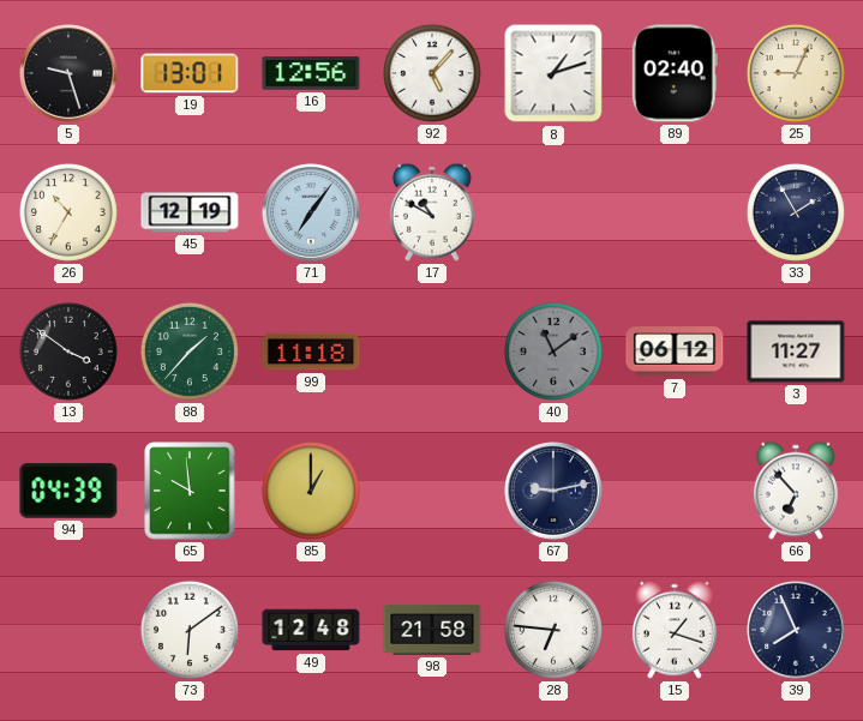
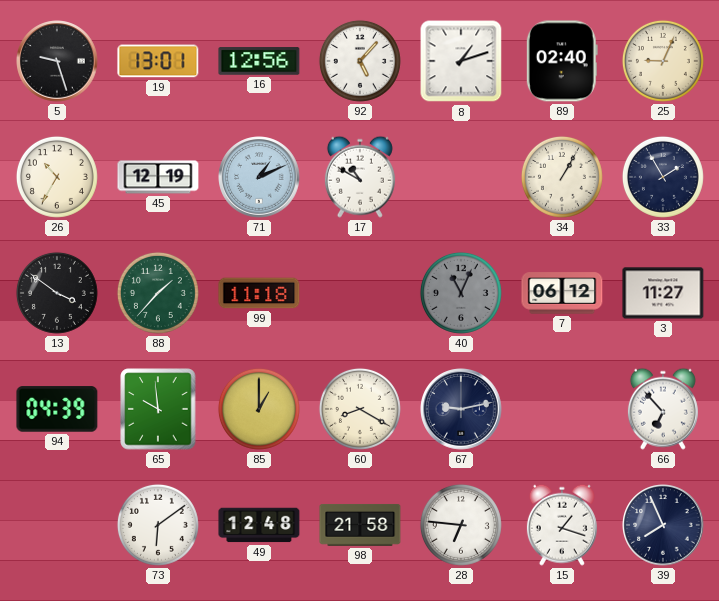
71: 7:06 -> 1:11
34: none -> 1:05
40: 11:09 -> 11:04
60: none -> 8:20
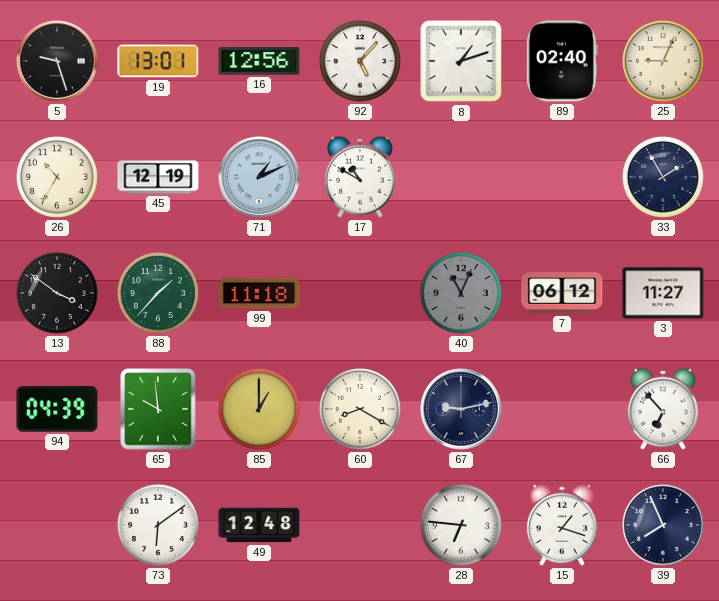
34: 1:05 -> none
98: 21:58 -> none
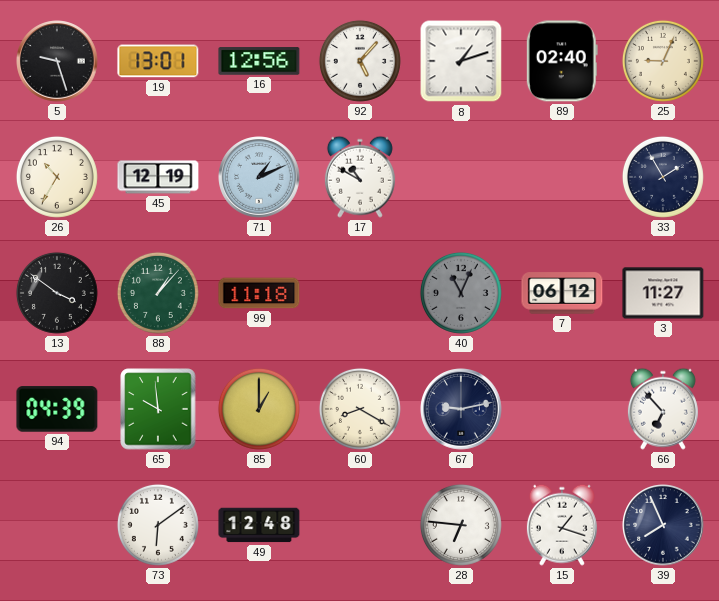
88: 1:37 -> 1:07
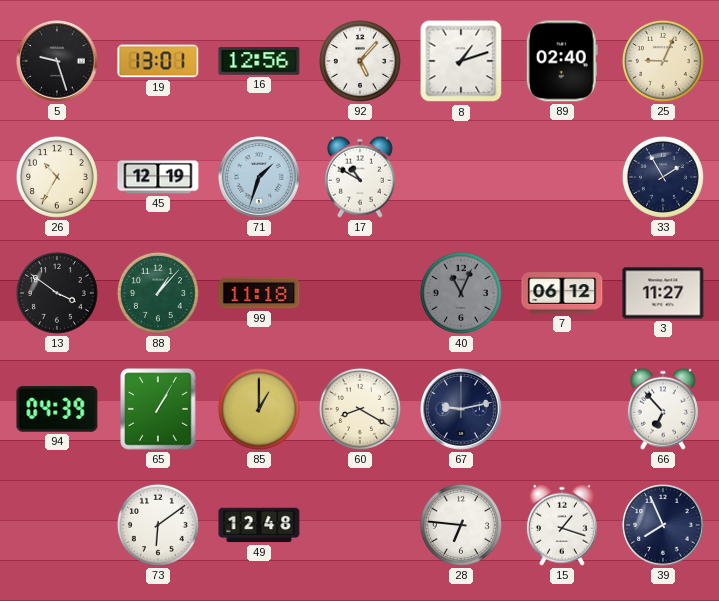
71: 1:11 -> 1:33
65: 9:59 -> 1:05
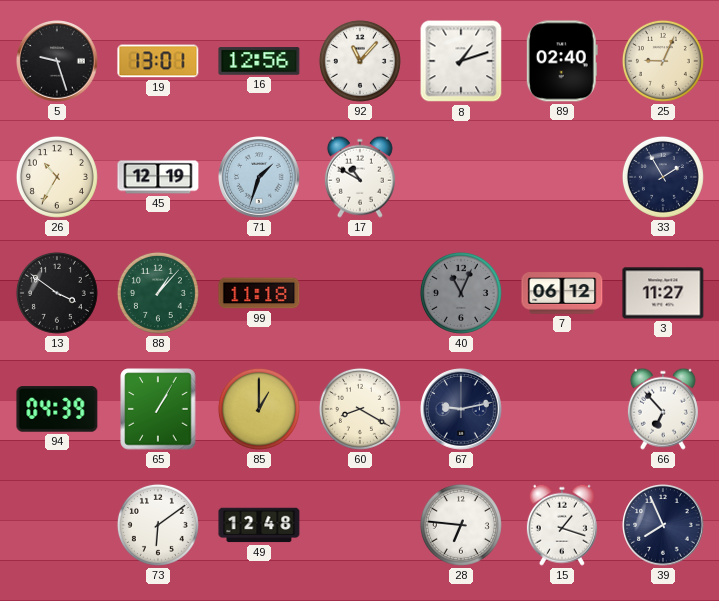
92: 5:07 -> 11:07
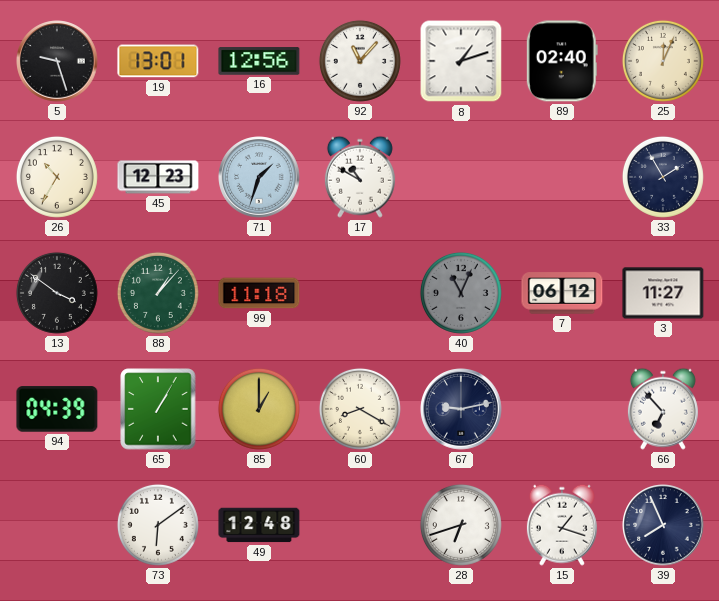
25: 9:04 -> 12:04
45: 12:19 -> 12:23
28: 6:46 -> 6:42
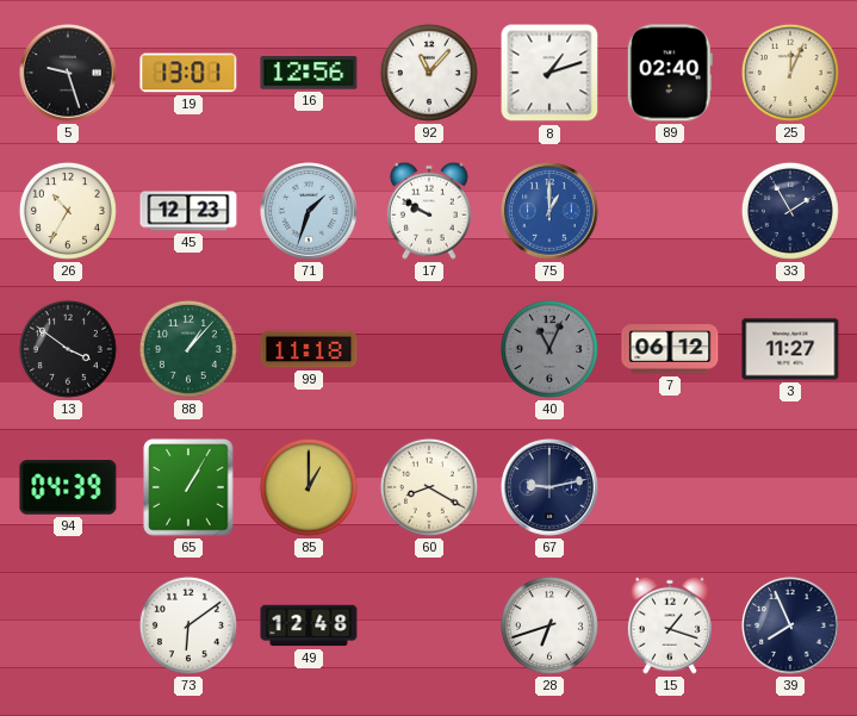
17: 10:50 -> 9:50
75: none -> 1:00
66: 6:53 -> none
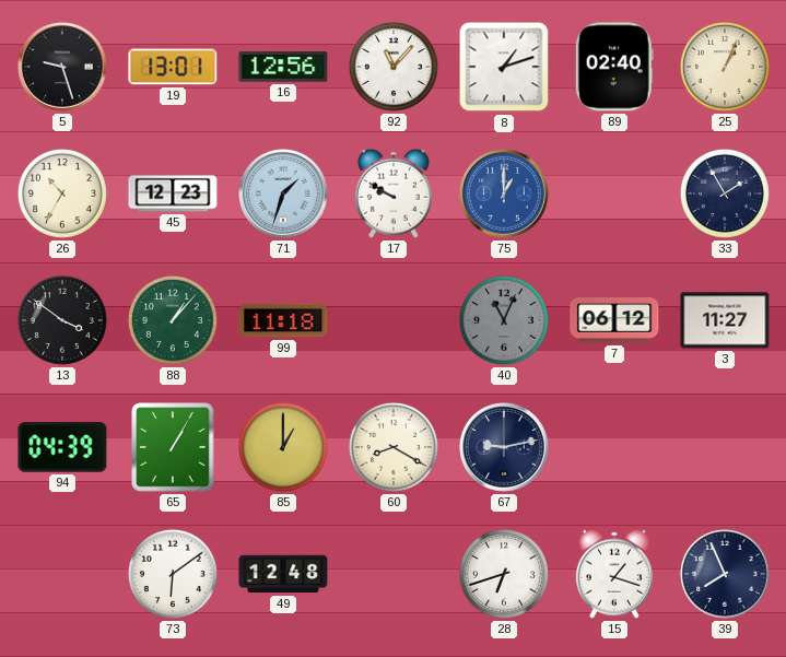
25: 12:04 -> 1:04
